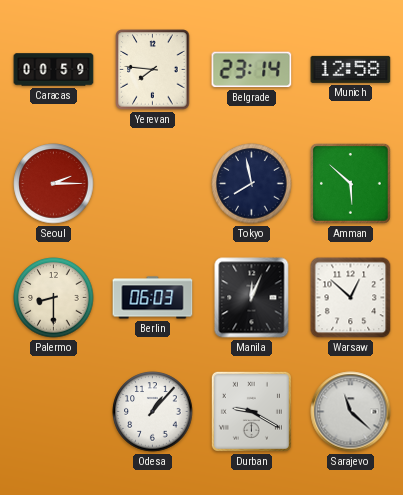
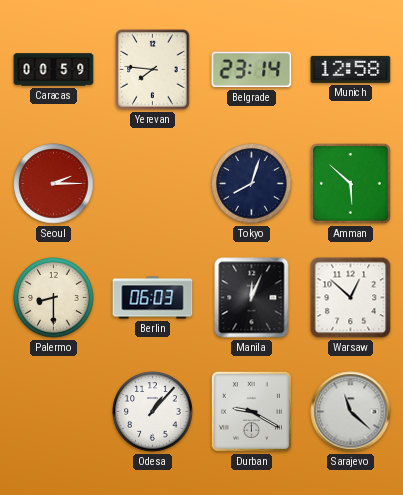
Tokyo: 7:58 -> 8:03
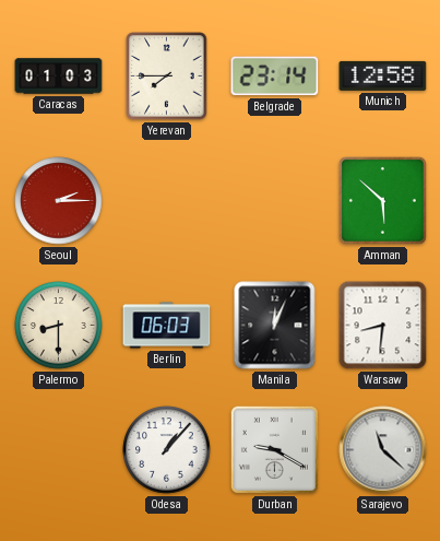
Caracas: 00:59 -> 01:03
Yerevan: 7:46 -> 7:45
Tokyo: 8:03 -> none
Warsaw: 12:52 -> 8:31
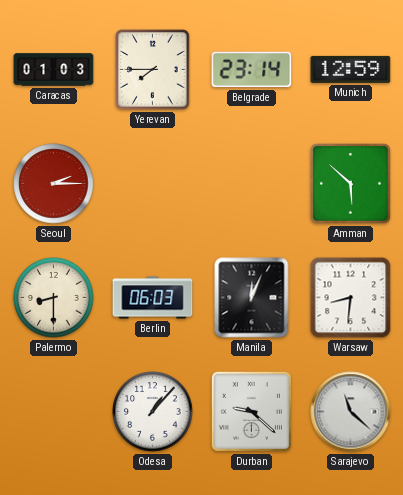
Munich: 12:58 -> 12:59
Durban: 9:20 -> 9:22
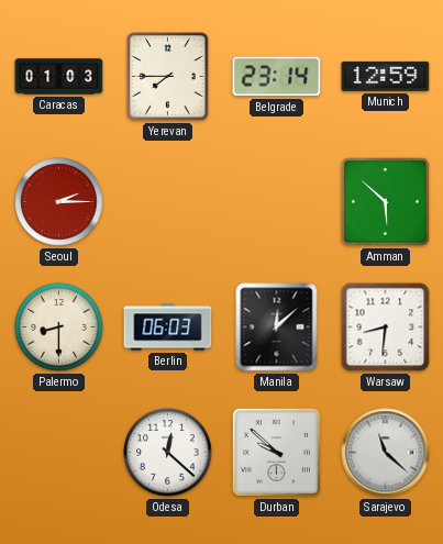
Manila: 12:04 -> 12:08
Odesa: 1:07 -> 12:22
Durban: 9:22 -> 9:52
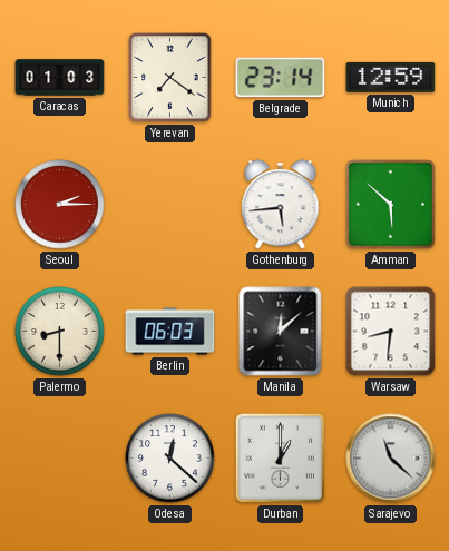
Yerevan: 7:45 -> 7:21
Gothenburg: none -> 5:44
Durban: 9:52 -> 1:00
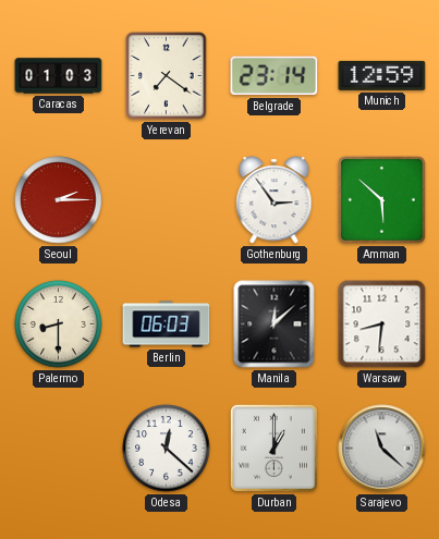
Gothenburg: 5:44 -> 2:54
